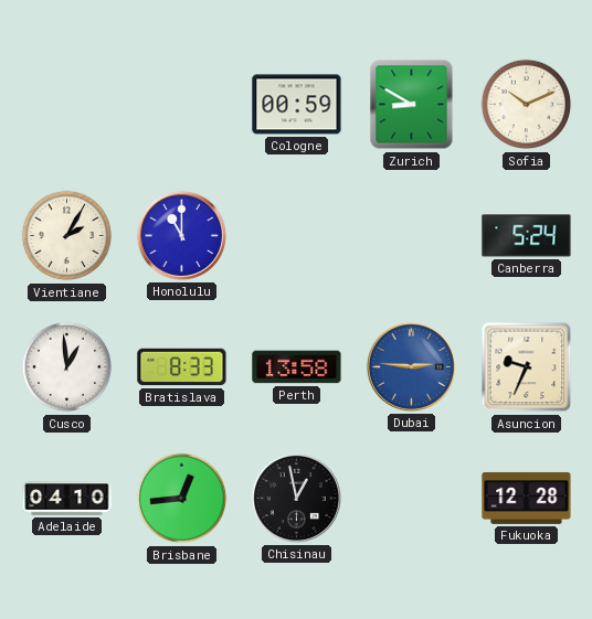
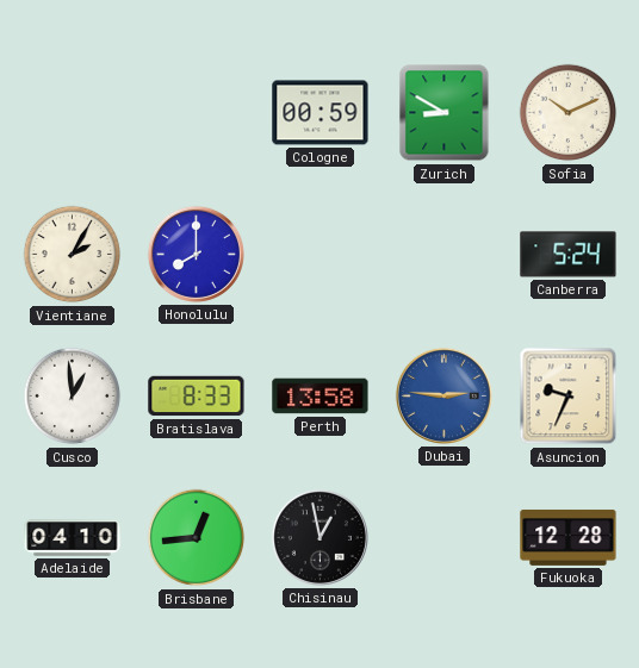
Honolulu: 11:00 -> 8:00
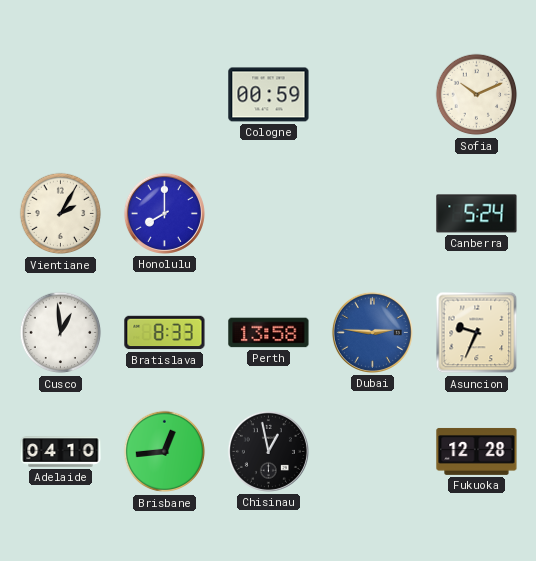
Zurich: 8:50 -> none
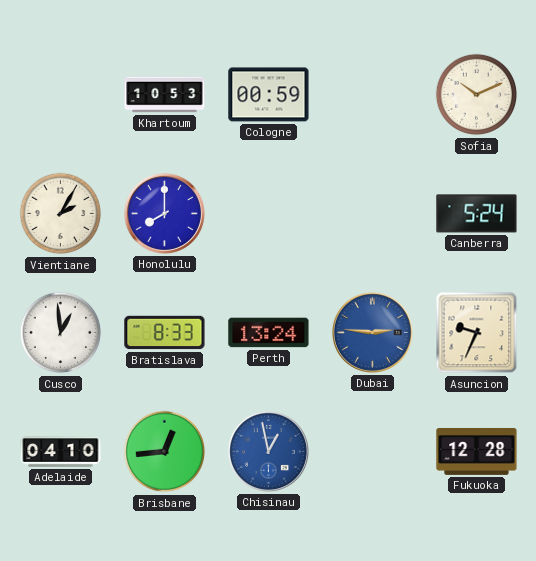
Khartoum: none -> 10:53
Perth: 13:58 -> 13:24
Chisinau dial: black -> blue
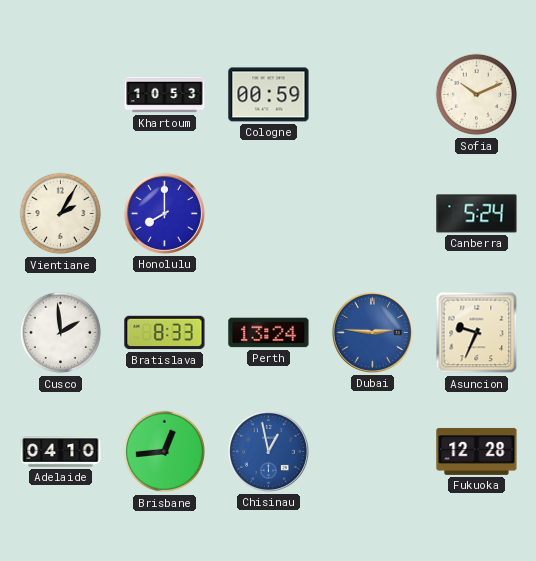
Cusco: 12:59 -> 1:59
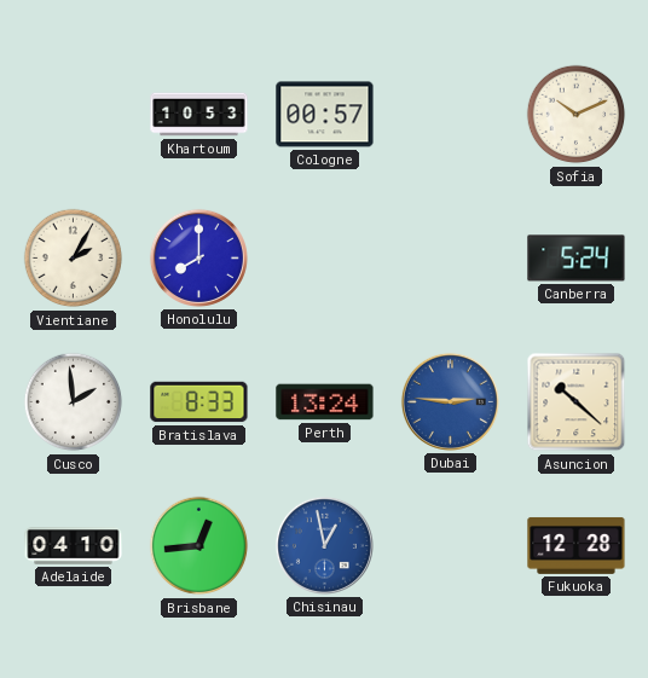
Cologne: 00:59 -> 00:57
Asuncion: 9:34 -> 10:22
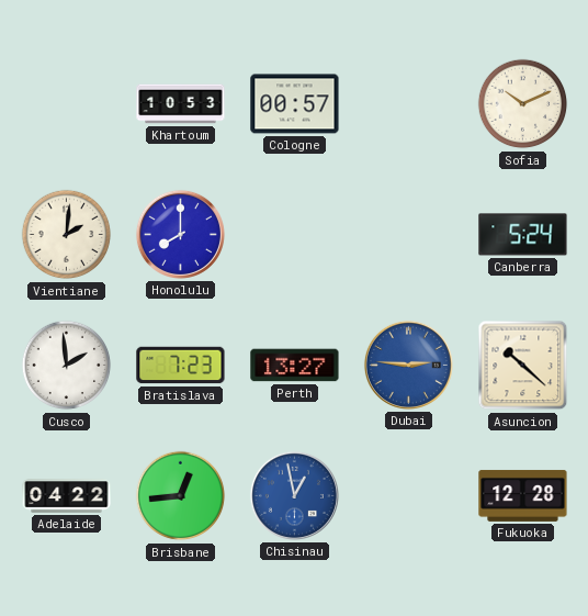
Vientiane: 2:05 -> 2:01
Bratislava: 8:33 -> 7:23
Perth: 13:24 -> 13:27
Adelaide: 04:10 -> 04:22
